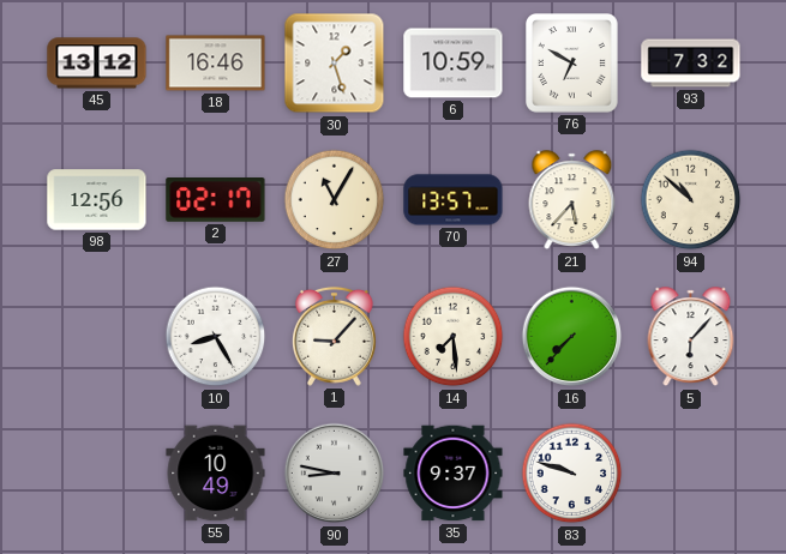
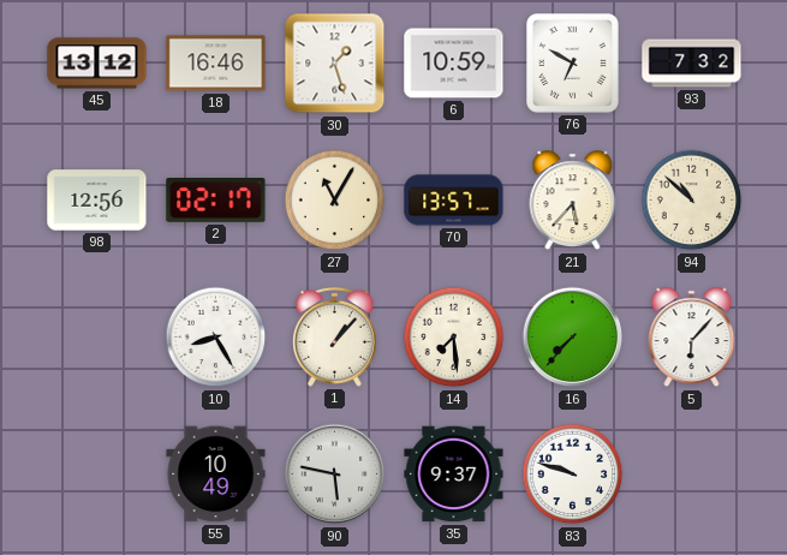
1: 9:07 -> 1:07
90: 8:47 -> 5:47
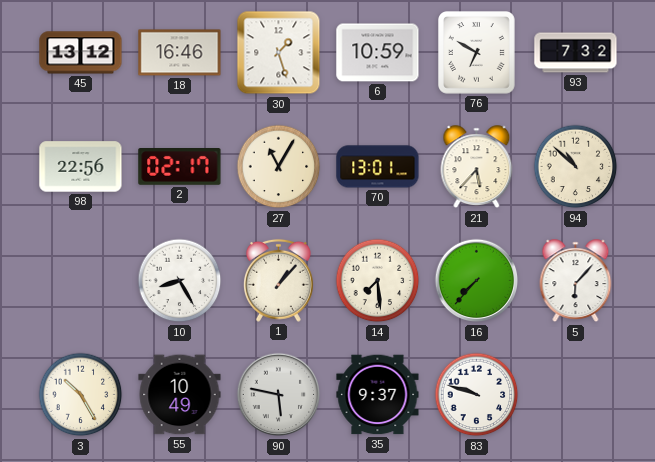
98: 12:56 -> 22:56
70: 13:57 -> 13:01
3: none -> 10:25
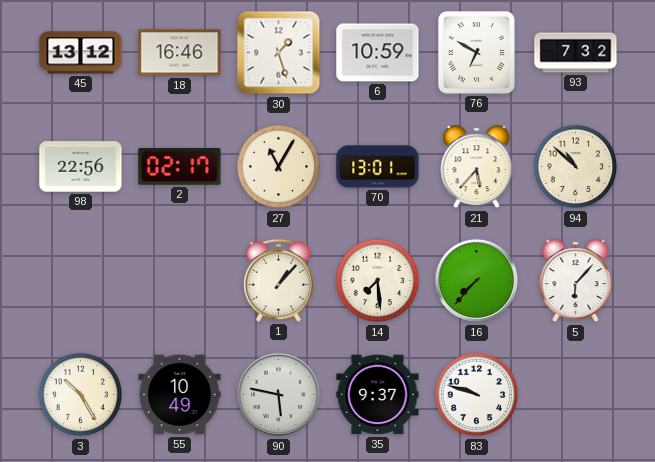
10: 8:25 -> none
